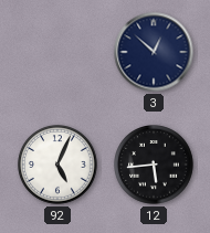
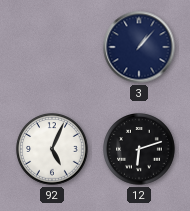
3: 12:52 -> 1:07
12: 5:44 -> 6:12
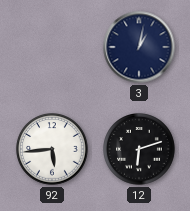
3: 1:07 -> 1:02
92: 5:04 -> 5:44
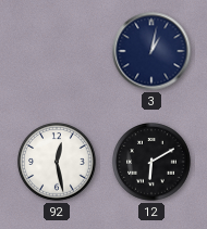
92: 5:44 -> 12:28
12: 6:12 -> 6:10
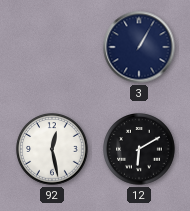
3: 1:02 -> 1:05
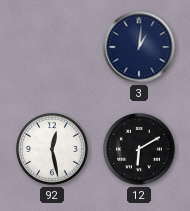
3: 1:05 -> 1:01
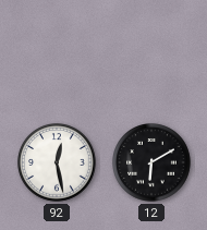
3: 1:01 -> none
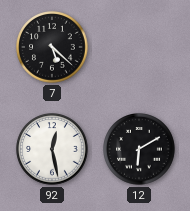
7: none -> 5:22
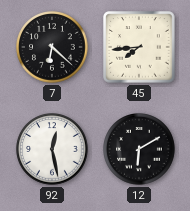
7: 5:22 -> 6:22
45: none -> 7:44
